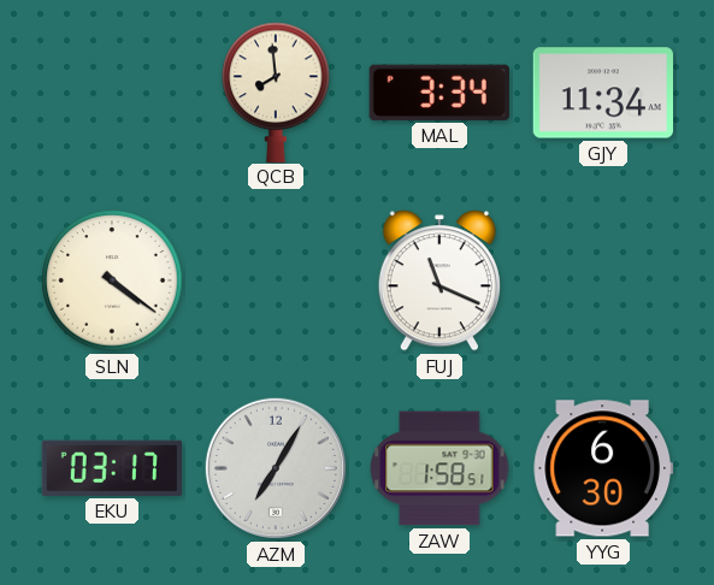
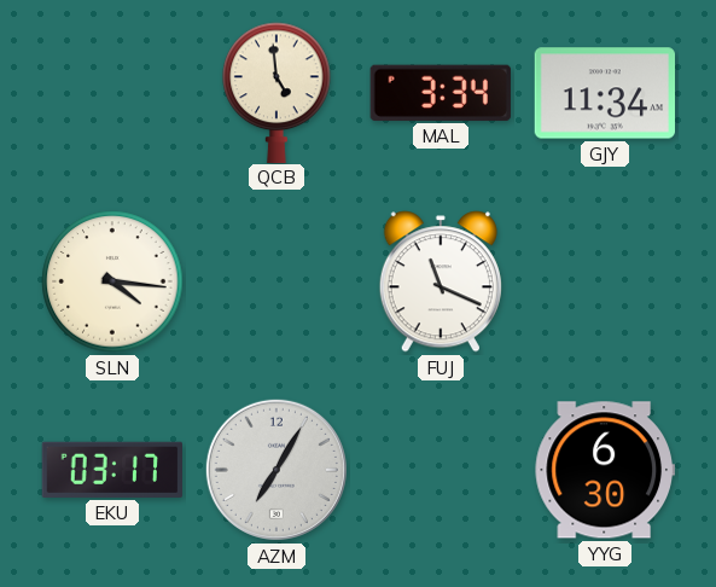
QCB: 7:59 -> 4:59
SLN: 4:21 -> 4:16
ZAW: 1:58 -> none
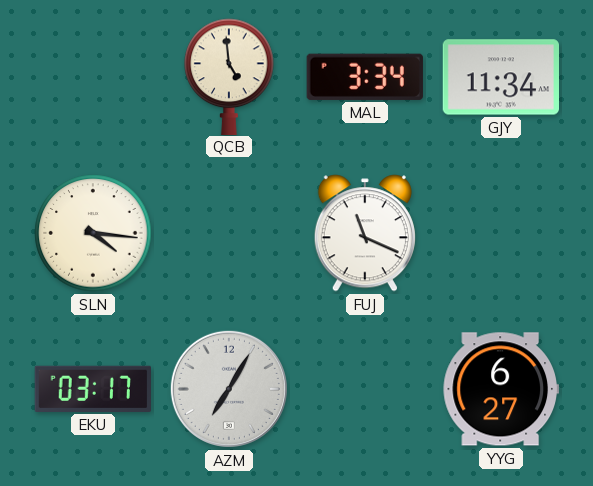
YYG: 6:30 -> 6:27
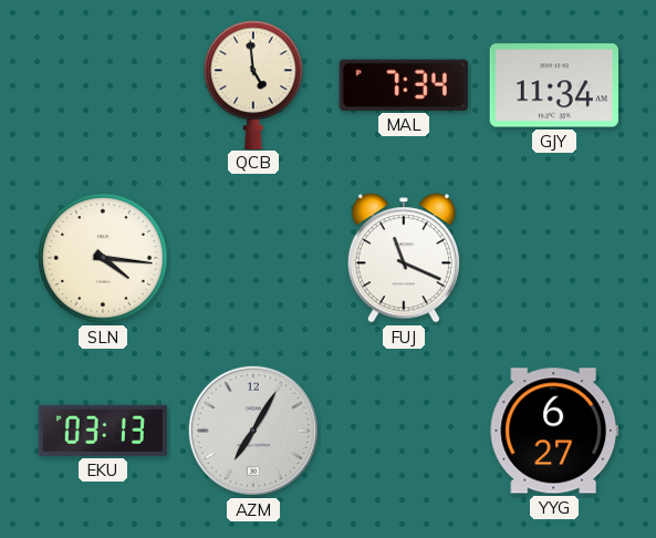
MAL: 3:34 -> 7:34
EKU: 03:17 -> 03:13
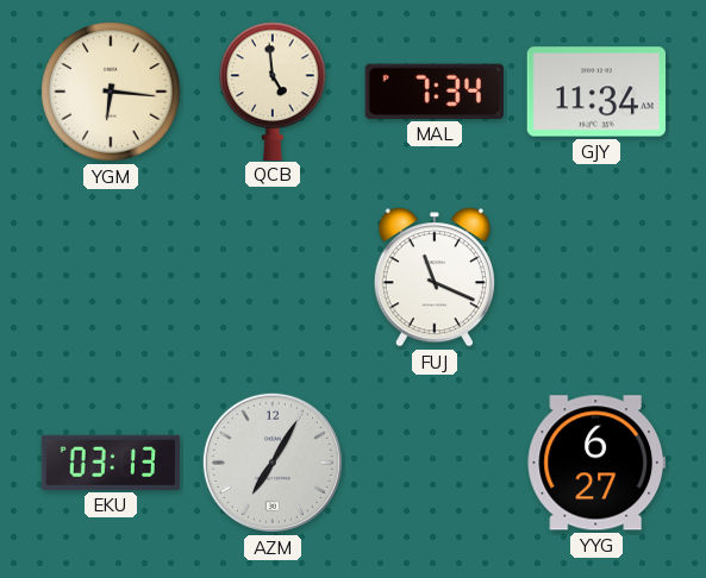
YGM: none -> 6:16
SLN: 4:16 -> none
